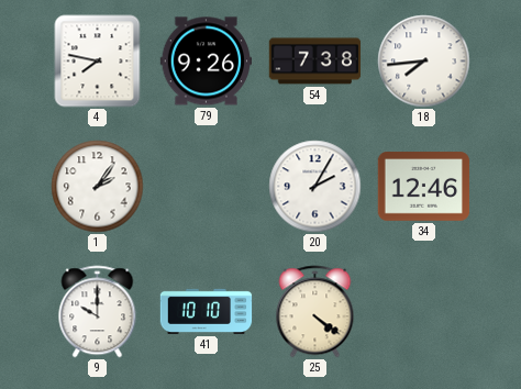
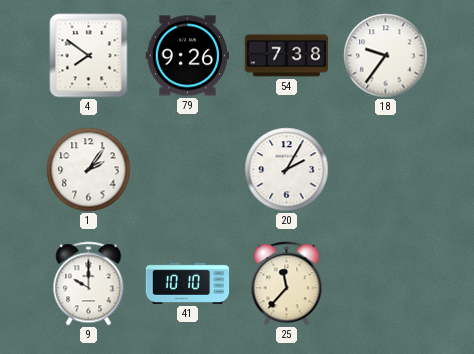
4: 7:47 -> 7:51
18: 7:44 -> 9:36
34: 12:46 -> none
25: 4:21 -> 11:37
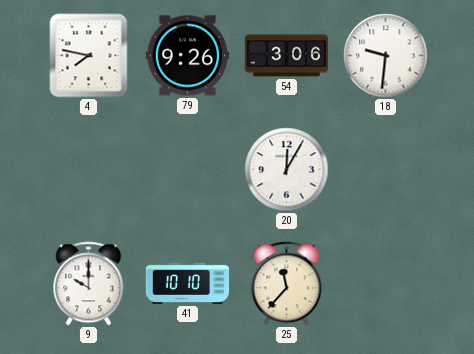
4: 7:51 -> 7:47
54: 7:38 -> 3:06
18: 9:36 -> 9:31
1: 2:06 -> none
20: 2:05 -> 12:05
